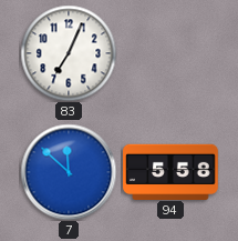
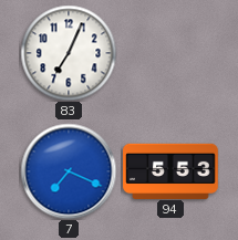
7: 11:52 -> 7:19
94: 5:58 -> 5:53
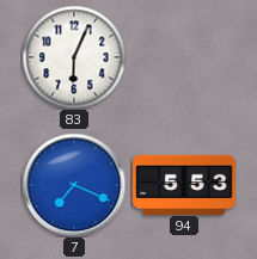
83: 7:04 -> 6:04
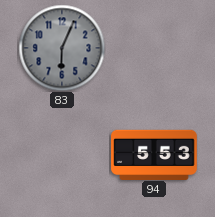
83 dial: white -> grey
7: 7:19 -> none
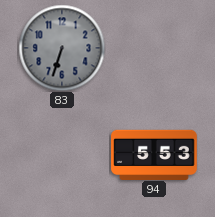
83: 6:04 -> 6:33
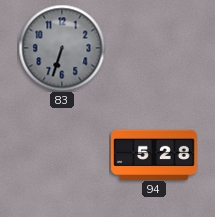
94: 5:53 -> 5:28
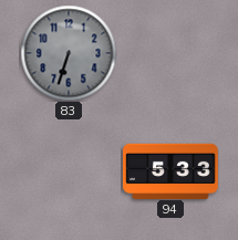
94: 5:28 -> 5:33
